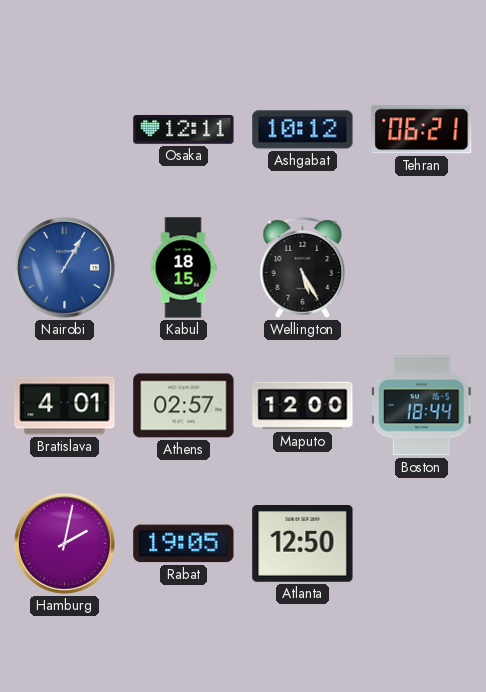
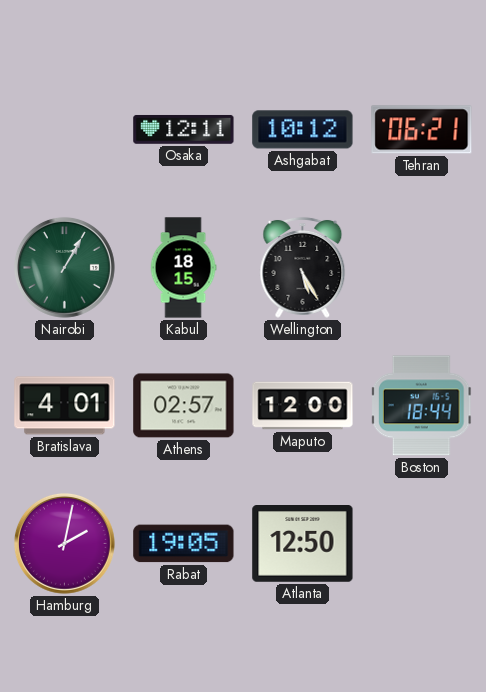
Nairobi dial: blue -> green
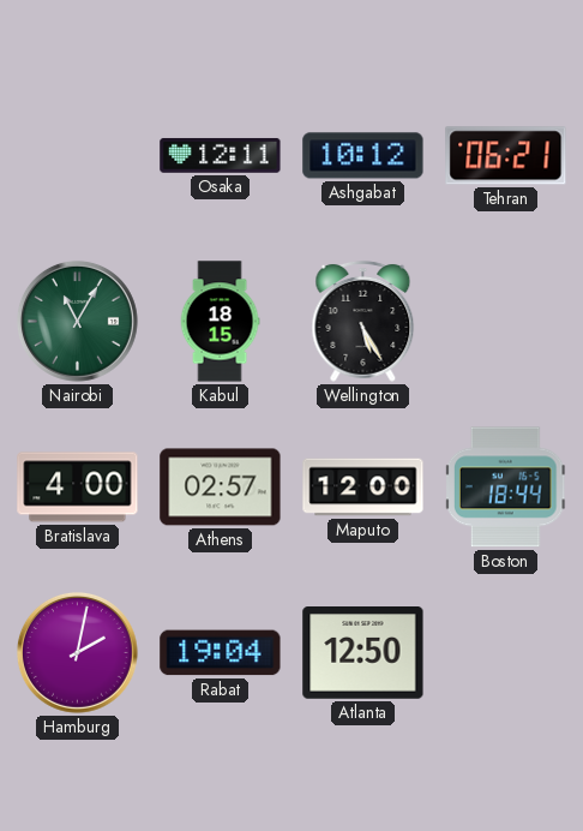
Nairobi: 1:05 -> 11:05
Bratislava: 4:01 -> 4:00
Rabat: 19:05 -> 19:04
